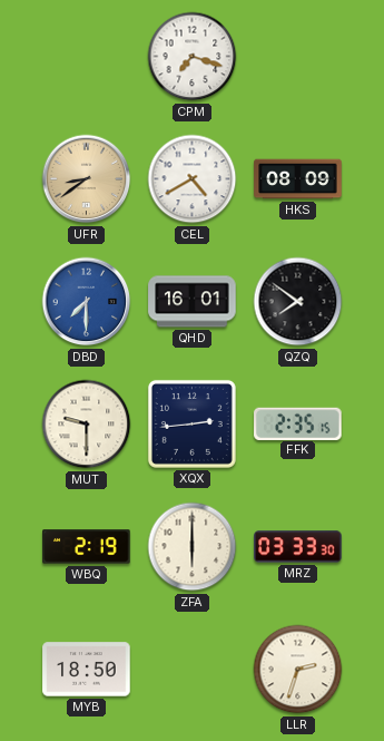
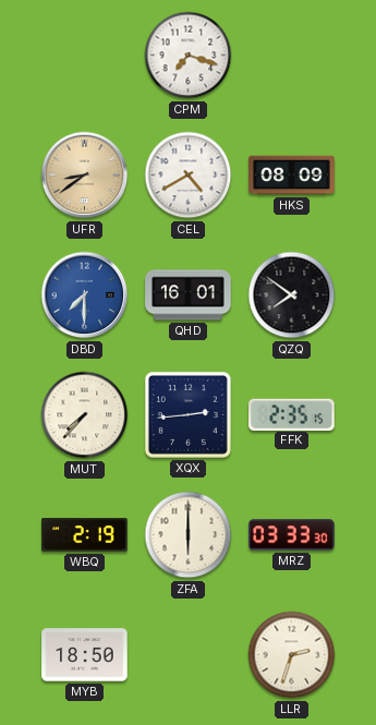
MUT: 9:30 -> 7:37
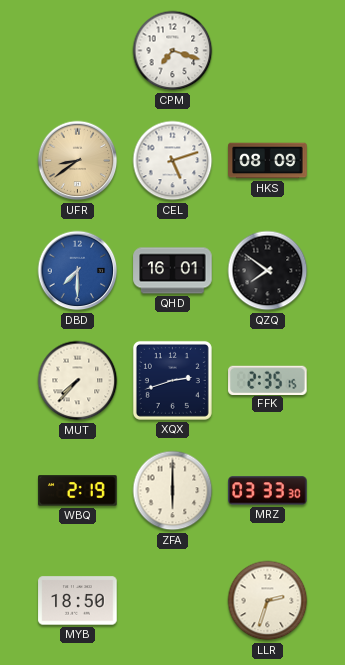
CEL: 4:40 -> 5:12
XQX: 2:44 -> 2:42
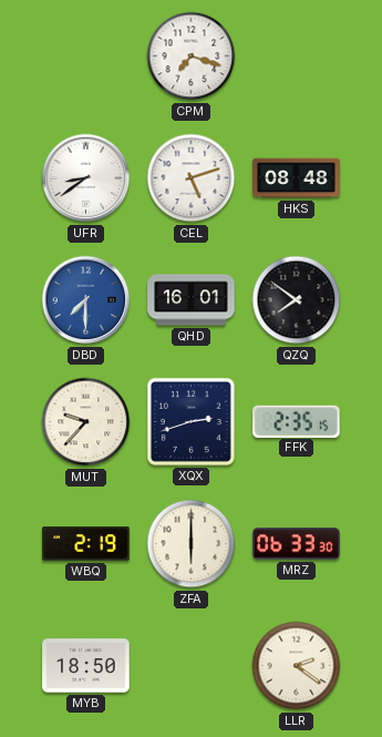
UFR dial: champagne -> white
HKS: 08:09 -> 08:48
MUT: 7:37 -> 9:37
MRZ: 03:33 -> 06:33
LLR: 2:33 -> 2:21
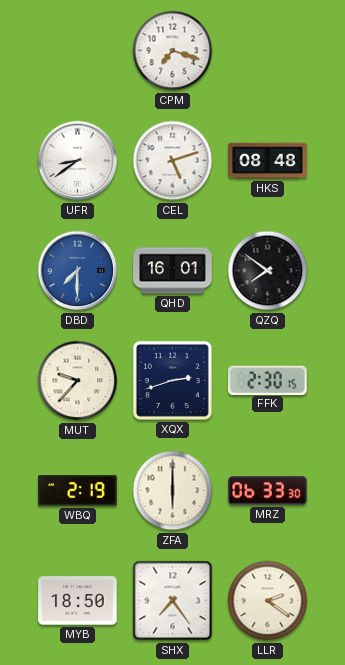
FFK: 2:35 -> 2:30
SHX: none -> 7:24
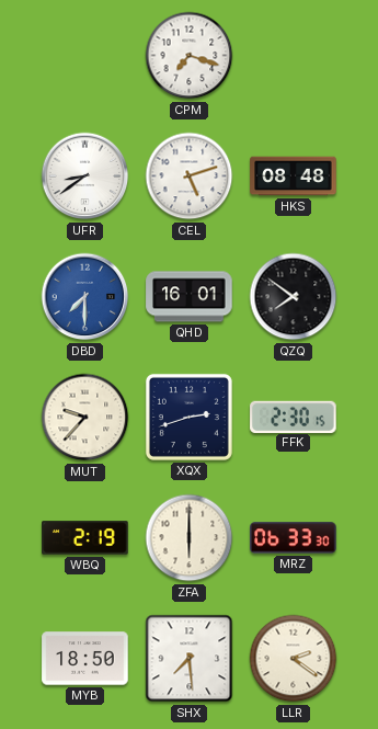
SHX: 7:24 -> 7:29
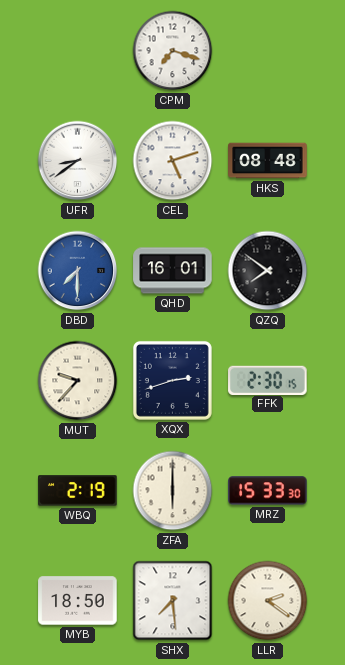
MRZ: 06:33 -> 15:33
